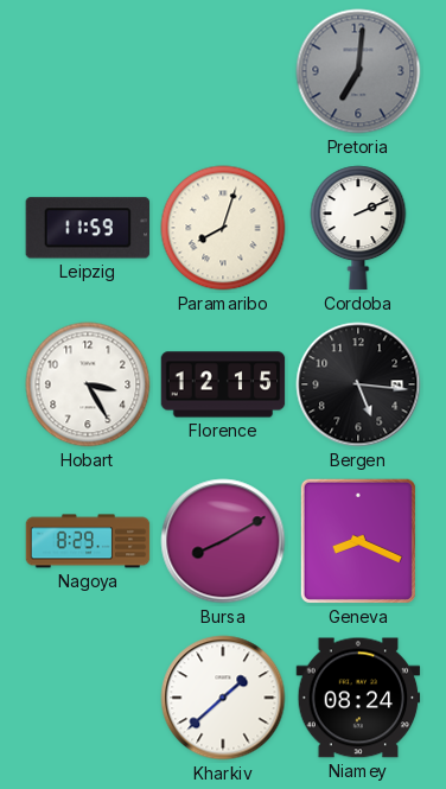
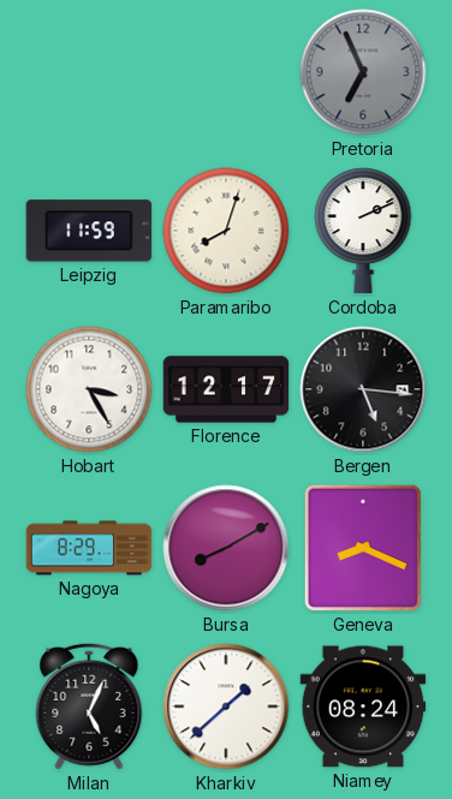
Pretoria: 7:01 -> 6:56
Florence: 12:15 -> 12:17
Milan: none -> 5:04
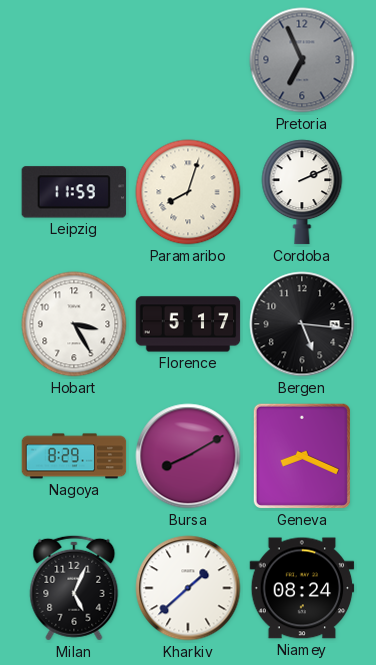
Florence: 12:17 -> 5:17
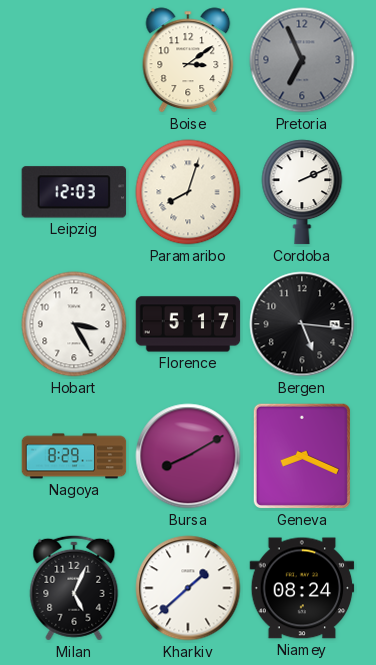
Boise: none -> 3:09
Leipzig: 11:59 -> 12:03
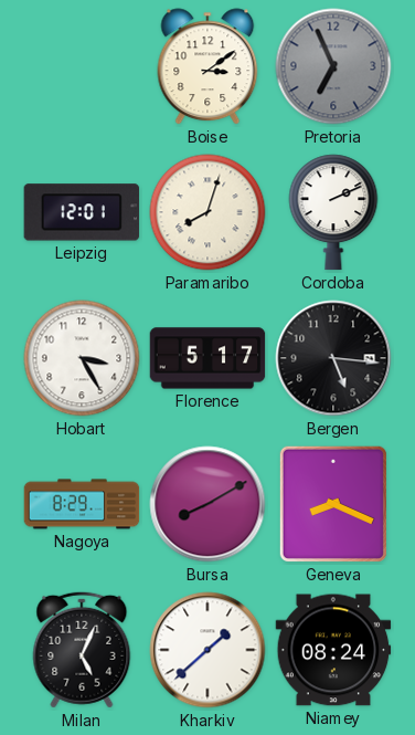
Leipzig: 12:03 -> 12:01
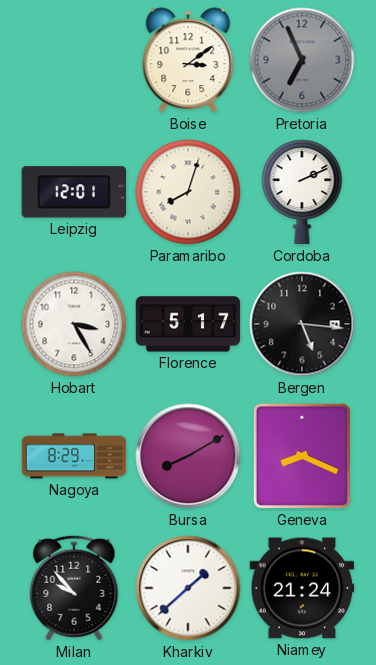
Milan: 5:04 -> 9:53
Niamey: 08:24 -> 21:24
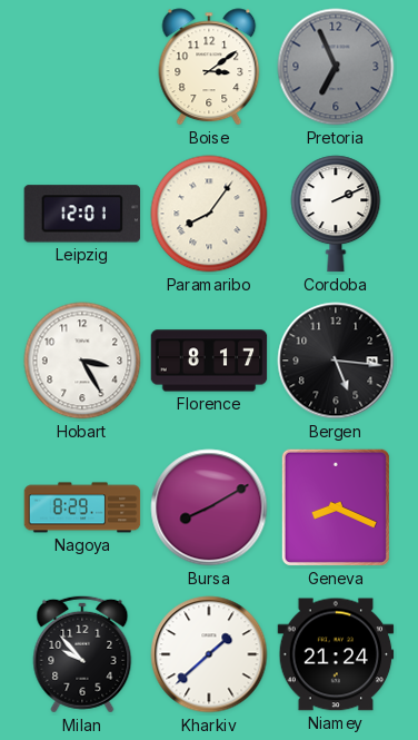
Paramaribo: 8:03 -> 8:06
Florence: 5:17 -> 8:17
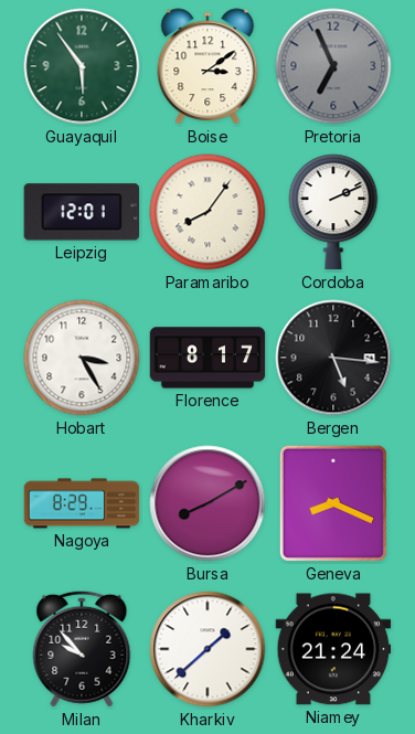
Guayaquil: none -> 5:54
